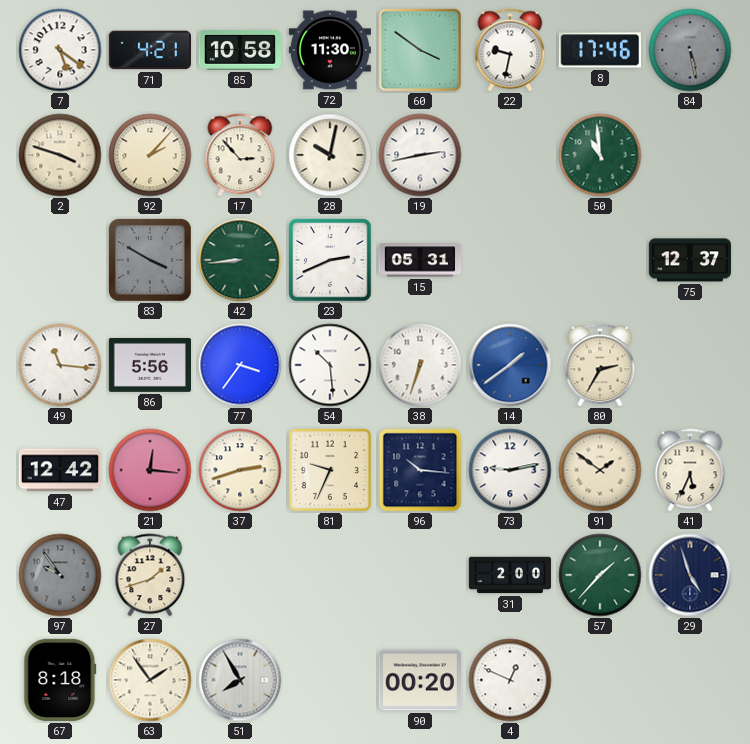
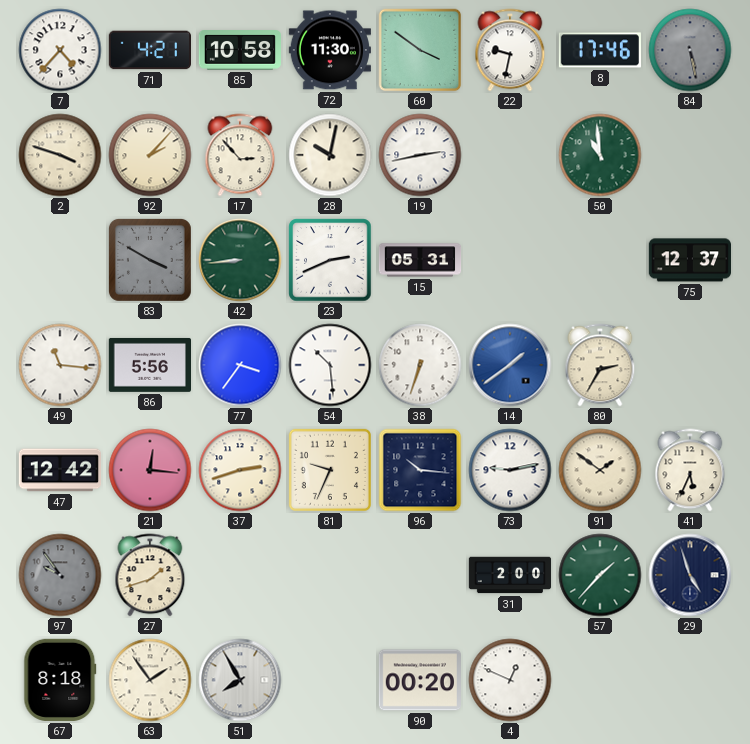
7: 5:21 -> 4:37
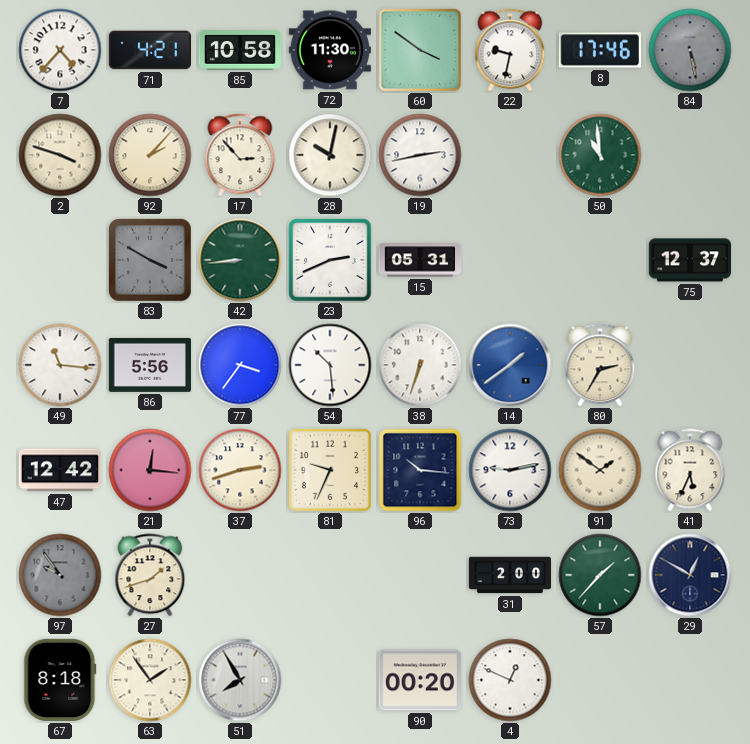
29: 4:57 -> 12:50
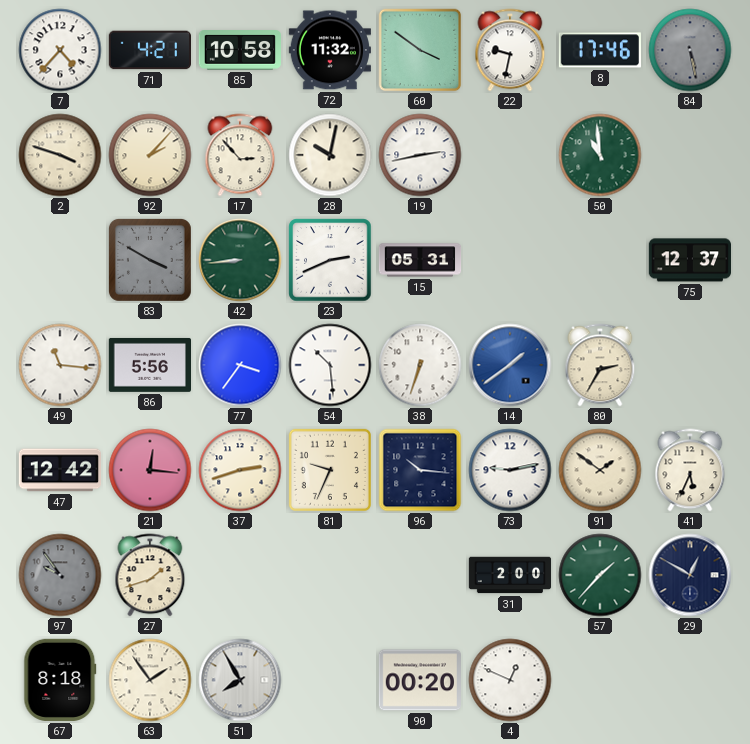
72: 11:30 -> 11:32
